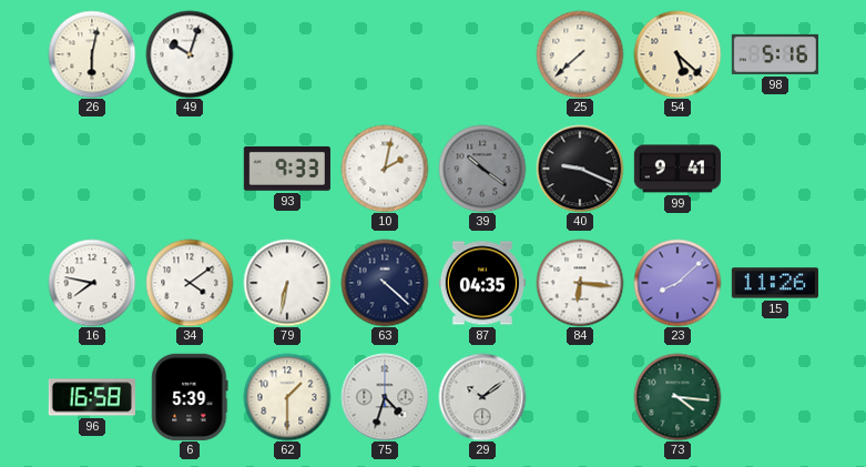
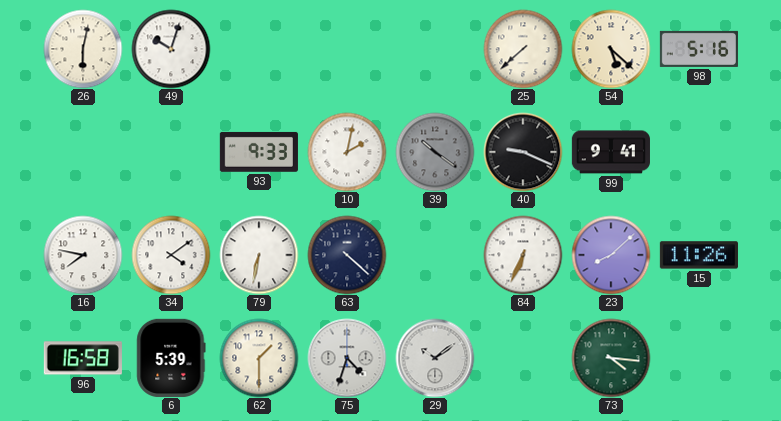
87: 04:35 -> none
84: 6:16 -> 6:34
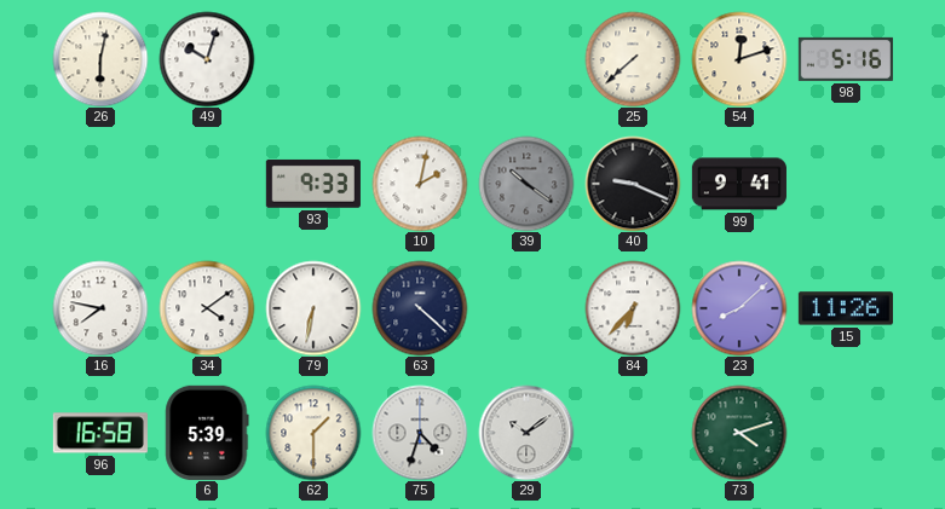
54: 5:22 -> 12:12
84: 6:34 -> 6:37
73: 4:16 -> 4:12
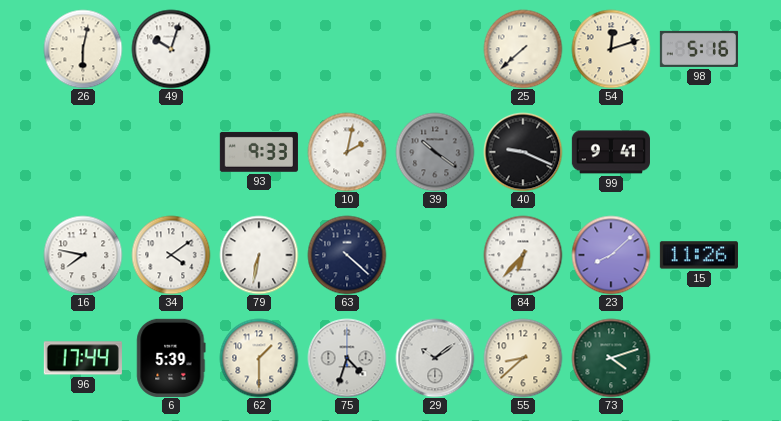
96: 16:58 -> 17:44
55: none -> 8:38
